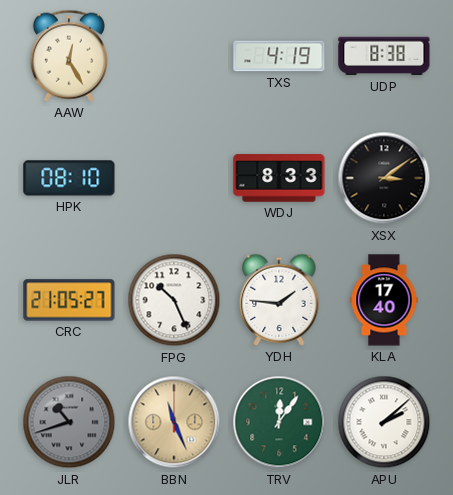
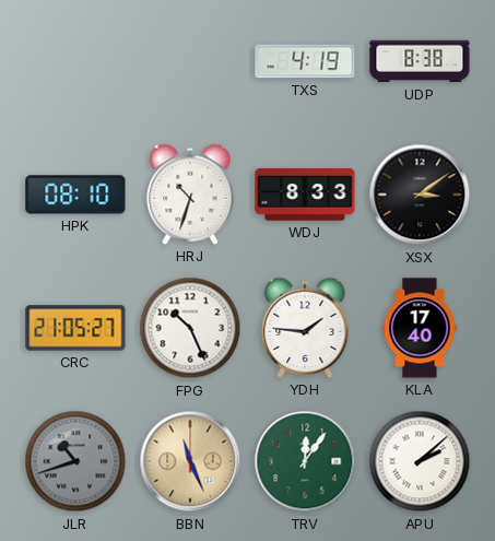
AAW: 12:25 -> none
HRJ: none -> 10:33
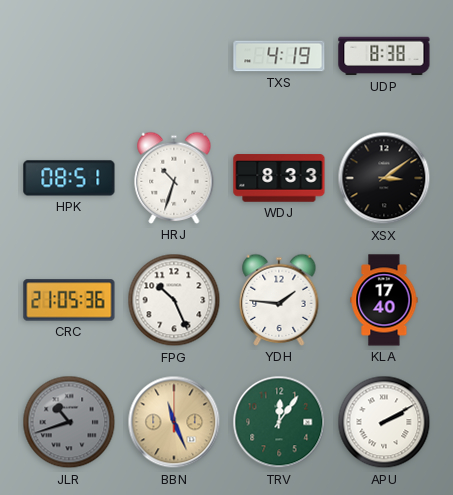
HPK: 08:10 -> 08:51
CRC: 21:05:27 -> 21:05:36
APU: 2:08 -> 2:10
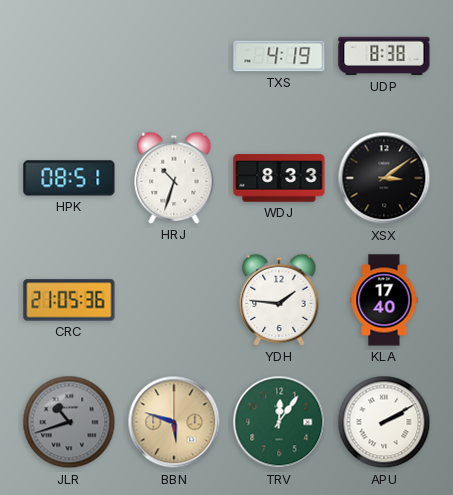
FPG: 10:26 -> none
BBN: 11:26 -> 5:48
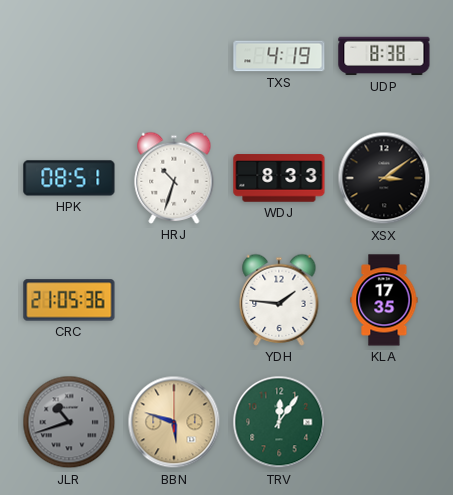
KLA: 17:40 -> 17:35
APU: 2:10 -> none
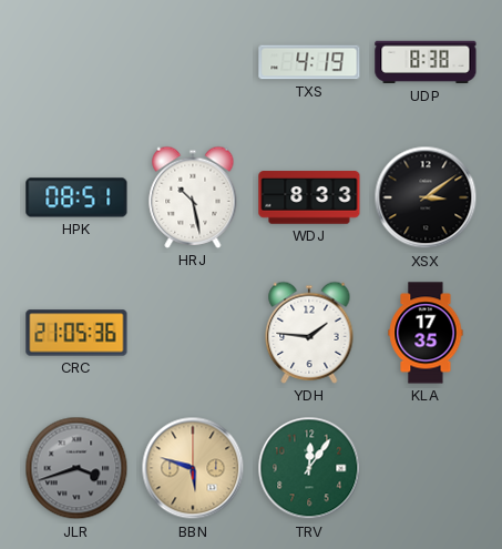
HRJ: 10:33 -> 10:28
JLR: 10:42 -> 3:42
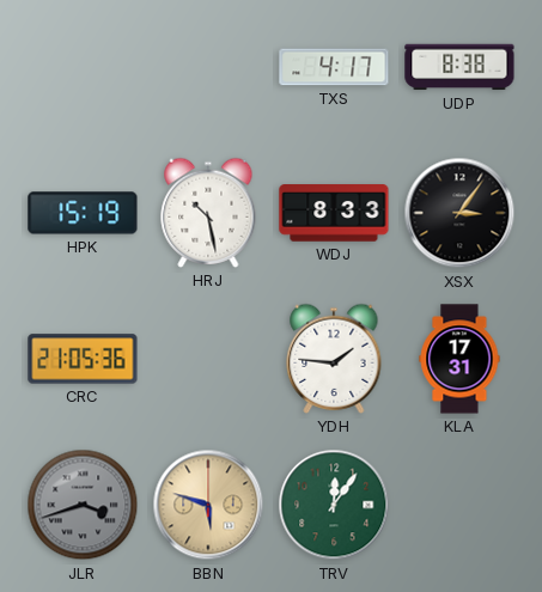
TXS: 4:19 -> 4:17
HPK: 08:51 -> 15:19
XSX: 3:09 -> 3:06
KLA: 17:35 -> 17:31
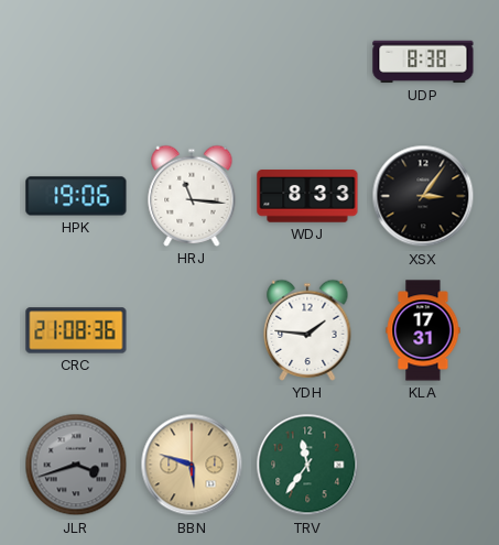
TXS: 4:17 -> none
HPK: 15:19 -> 19:06
HRJ: 10:28 -> 11:16
CRC: 21:05 -> 21:08
TRV: 12:06 -> 11:36
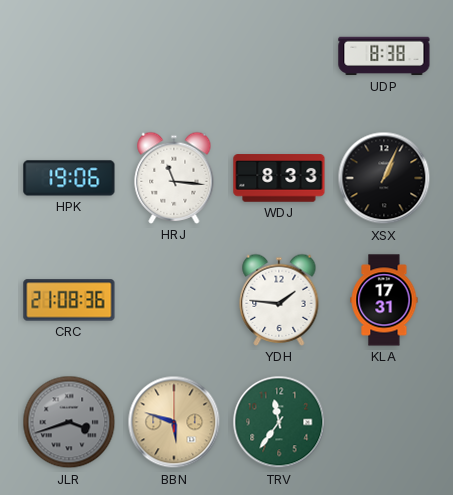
XSX: 3:06 -> 1:04
